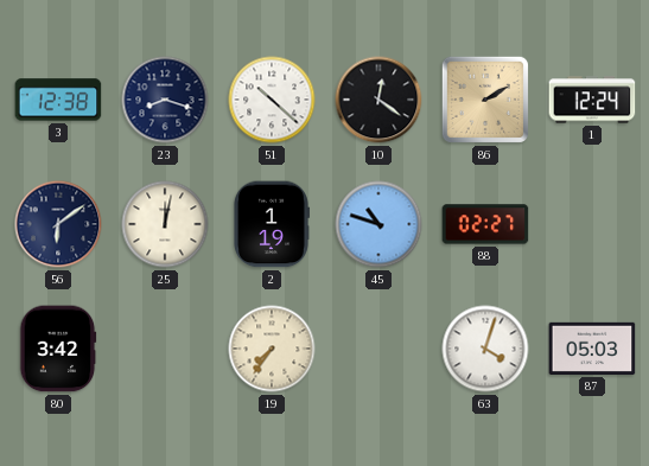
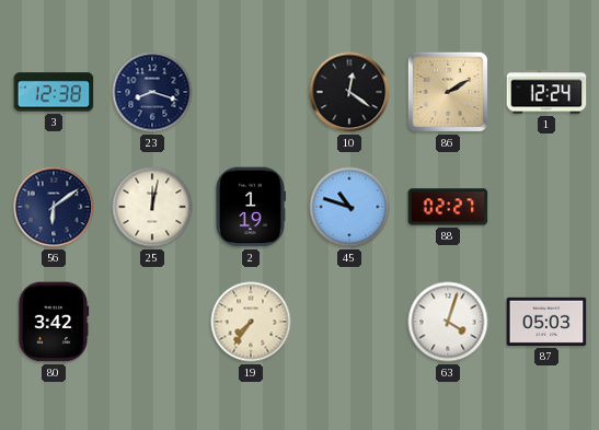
51: 10:22 -> none
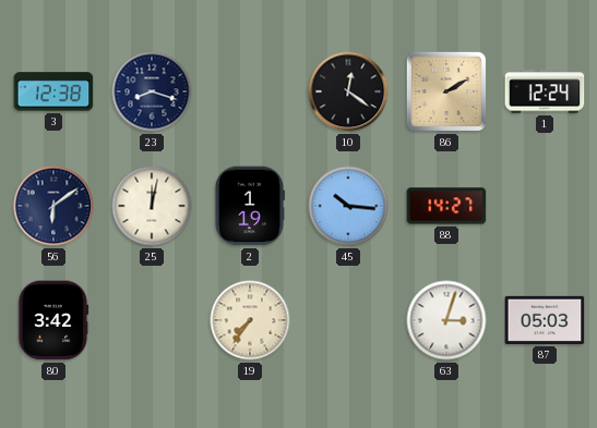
45: 10:48 -> 10:16
88: 02:27 -> 14:27
63: 4:03 -> 3:03
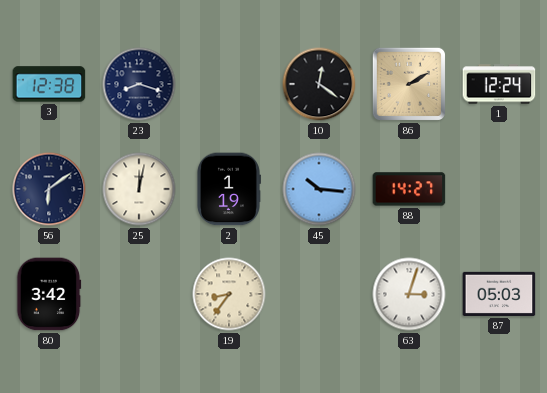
19: 7:36 -> 8:36
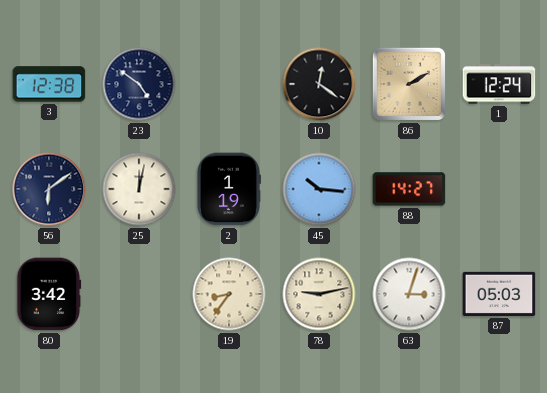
23: 8:18 -> 4:51
78: none -> 9:13
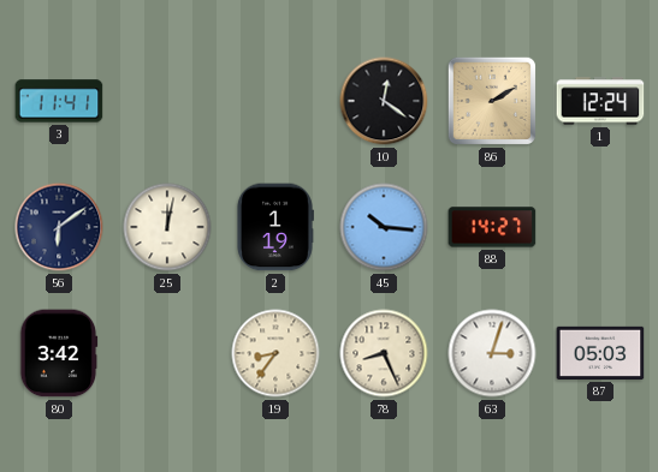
3: 12:38 -> 11:41
23: 4:51 -> none
78: 9:13 -> 8:26
